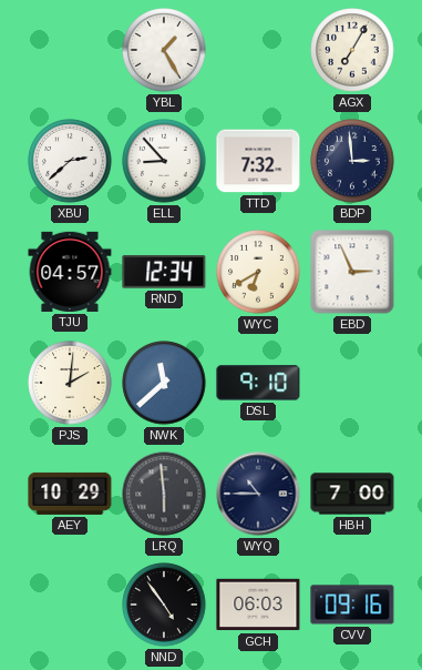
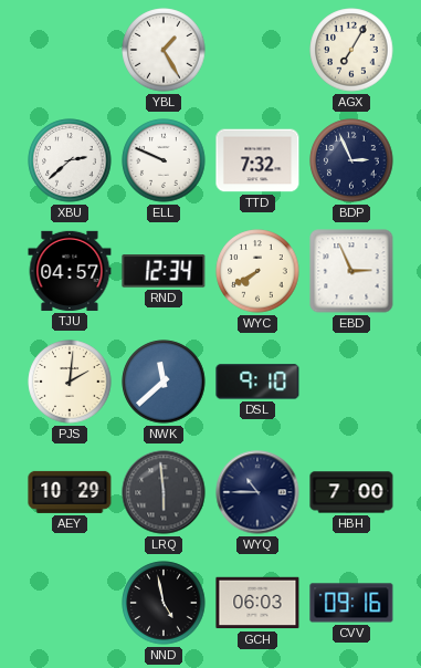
ELL: 8:53 -> 9:49
BDP: 2:59 -> 2:56
WYC: 6:40 -> 7:40
NND: 4:54 -> 4:58
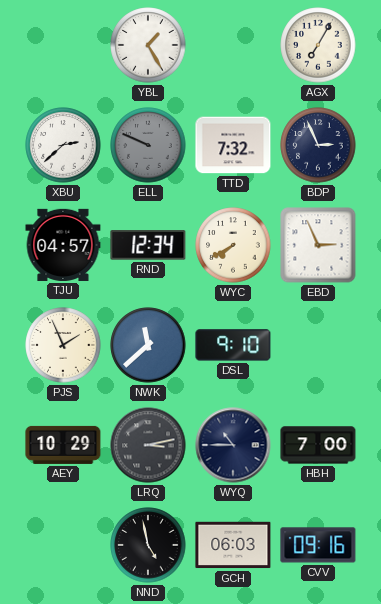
ELL dial: white -> grey
PJS: 2:01 -> 1:56
LRQ: 5:59 -> 3:13
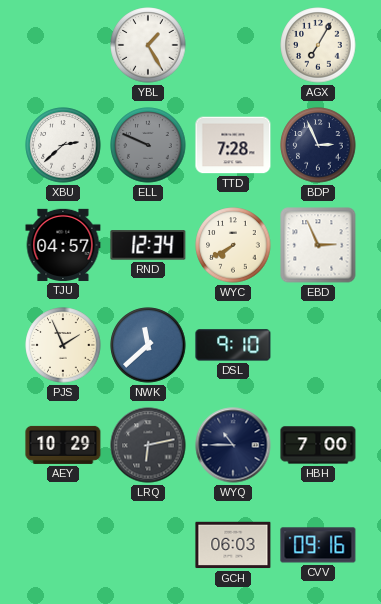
TTD: 7:32 -> 7:28
LRQ: 3:13 -> 6:13
NND: 4:58 -> none
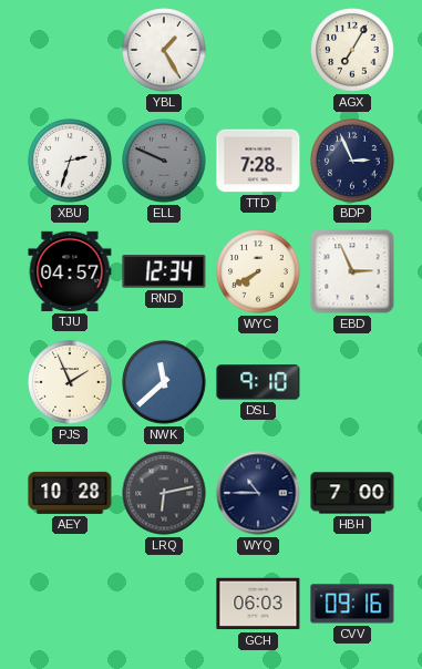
XBU: 2:38 -> 2:33
AEY: 10:29 -> 10:28
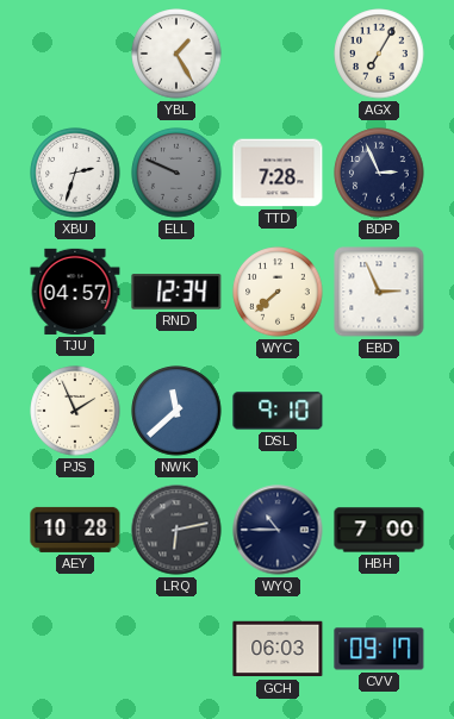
WYC: 7:40 -> 7:38
CVV: 09:16 -> 09:17
